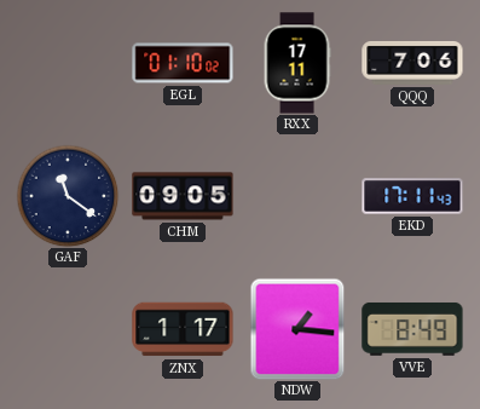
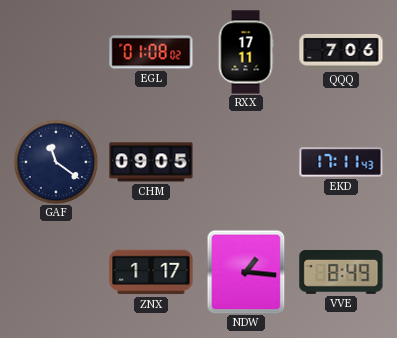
EGL: 01:10 -> 01:08
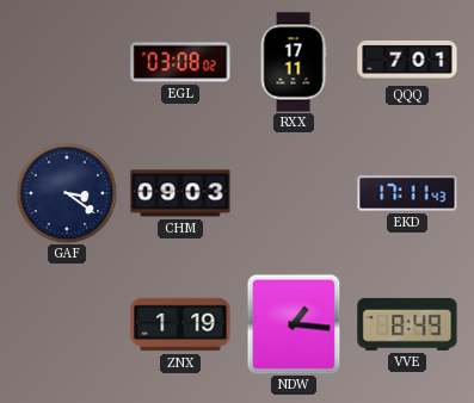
EGL: 01:08 -> 03:08
QQQ: 7:06 -> 7:01
GAF: 11:21 -> 3:21
CHM: 09:05 -> 09:03
ZNX: 1:17 -> 1:19
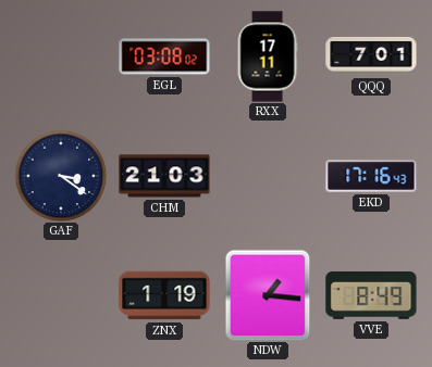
CHM: 09:03 -> 21:03
EKD: 17:11 -> 17:16
